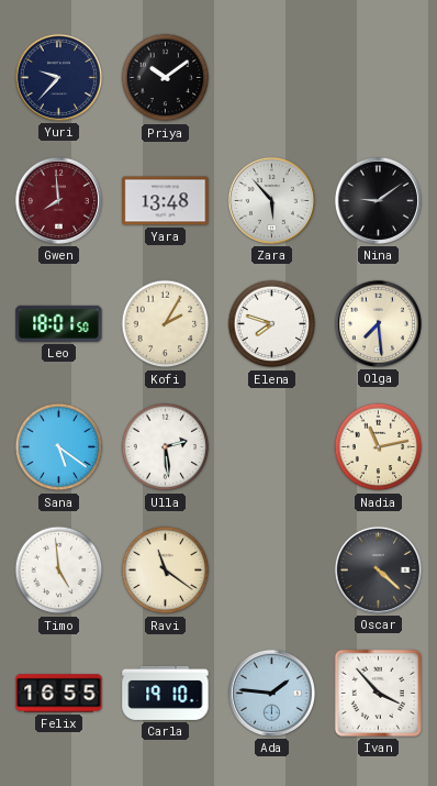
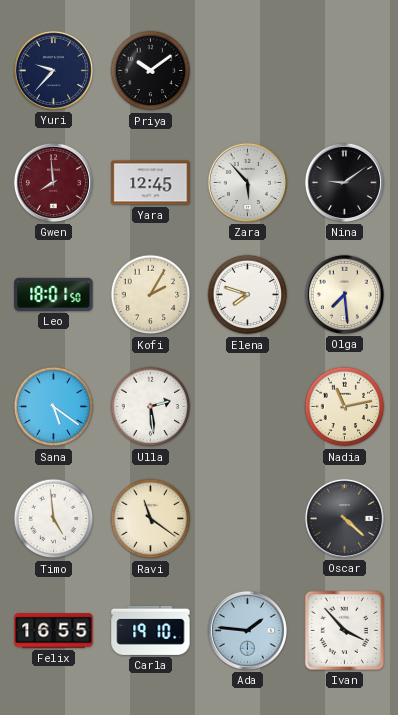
Yara: 13:48 -> 12:45
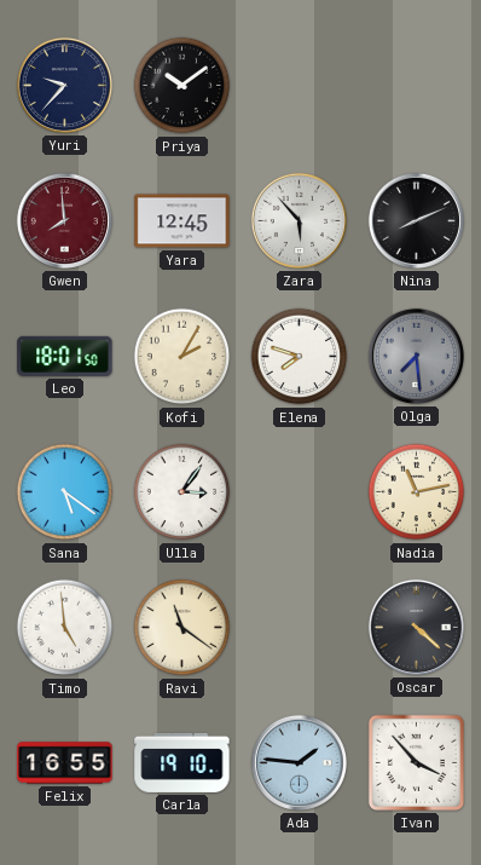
Nina: 9:09 -> 8:11
Olga dial: cream -> grey
Ulla: 2:29 -> 3:06
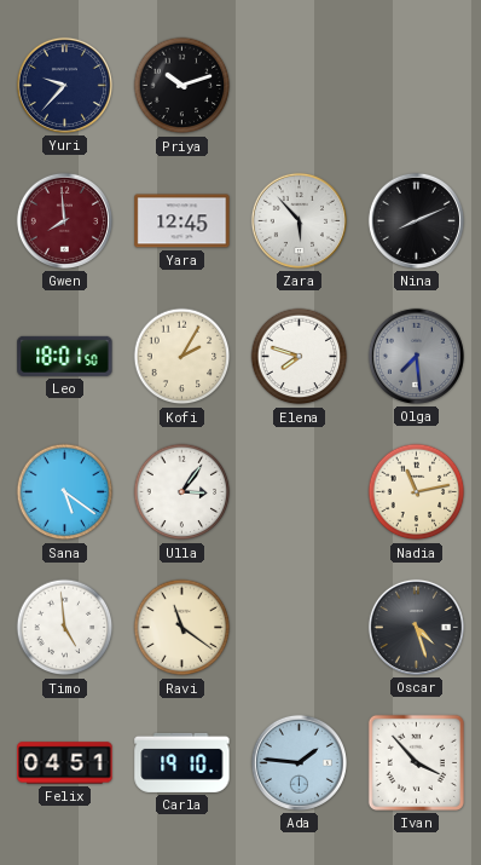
Priya: 10:09 -> 10:12
Oscar: 4:22 -> 4:27
Felix: 16:55 -> 04:51
